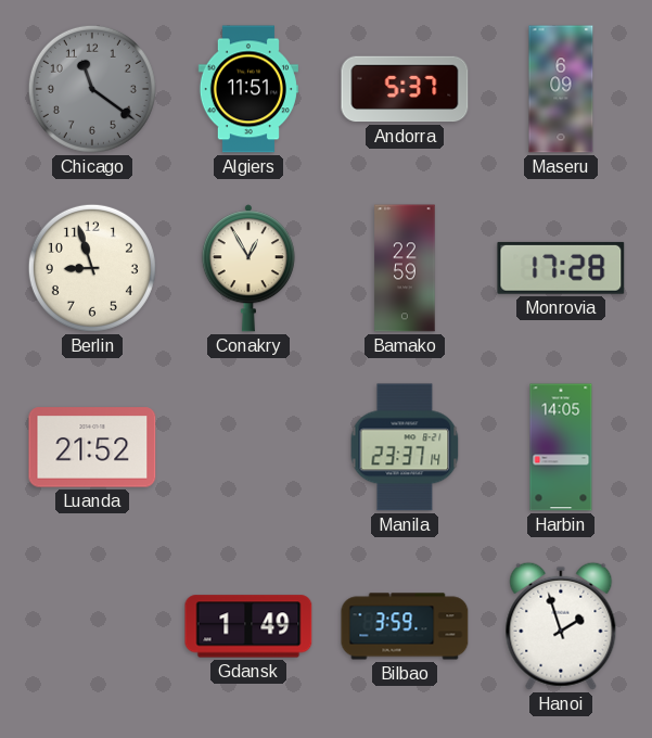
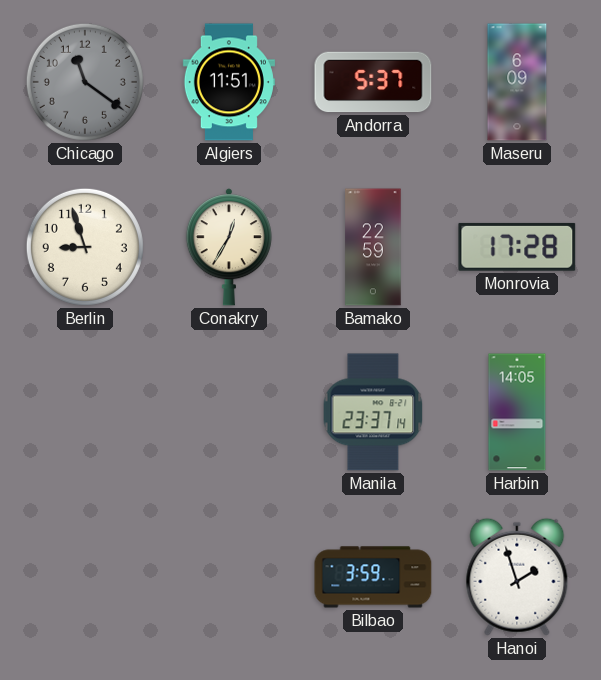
Conakry: 12:55 -> 12:35
Luanda: 21:52 -> none
Gdansk: 1:49 -> none
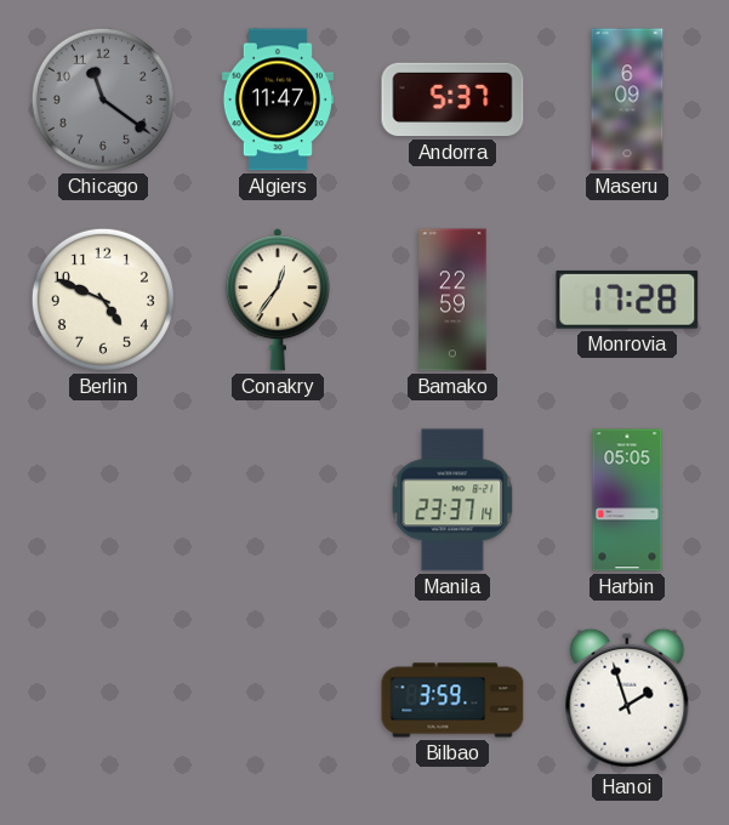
Algiers: 11:51 -> 11:47
Berlin: 8:57 -> 4:49
Conakry: 12:35 -> 12:36
Harbin: 14:05 -> 05:05
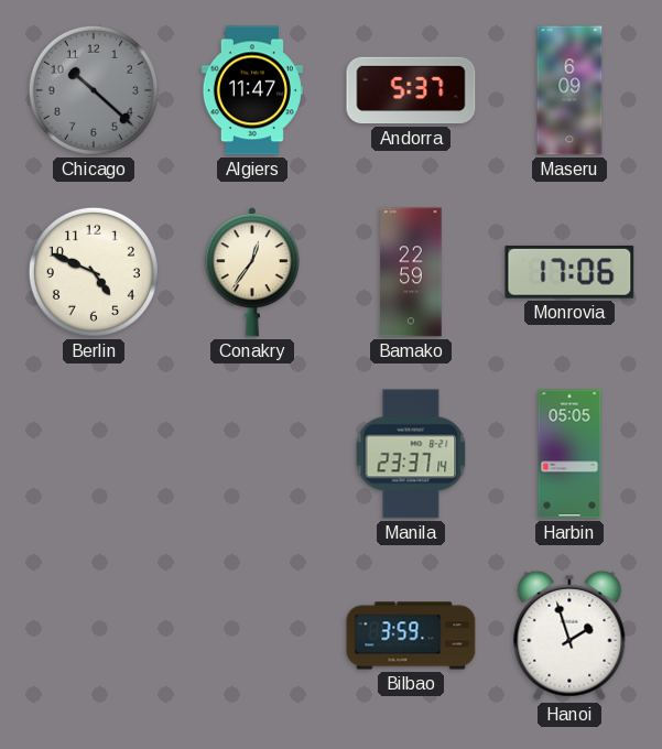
Chicago: 11:21 -> 10:22
Monrovia: 17:28 -> 17:06
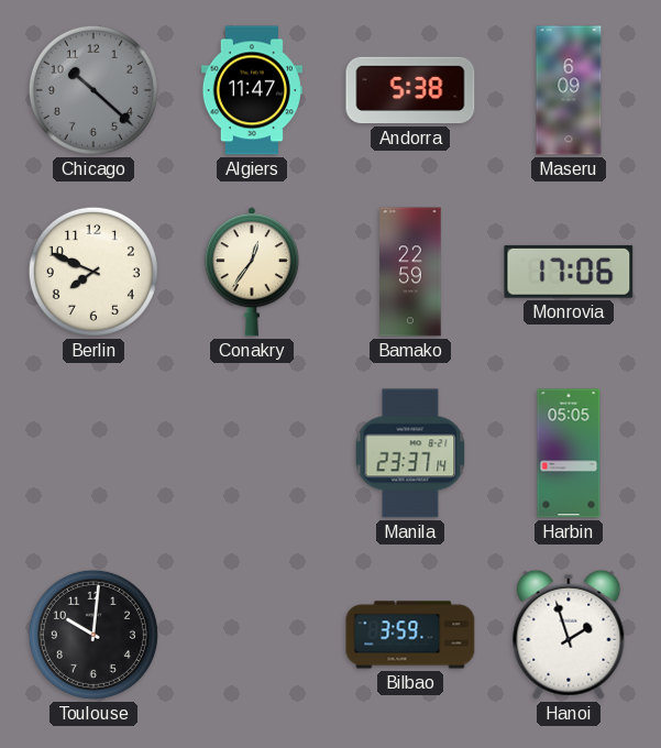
Andorra: 5:37 -> 5:38
Berlin: 4:49 -> 7:49
Toulouse: none -> 10:01
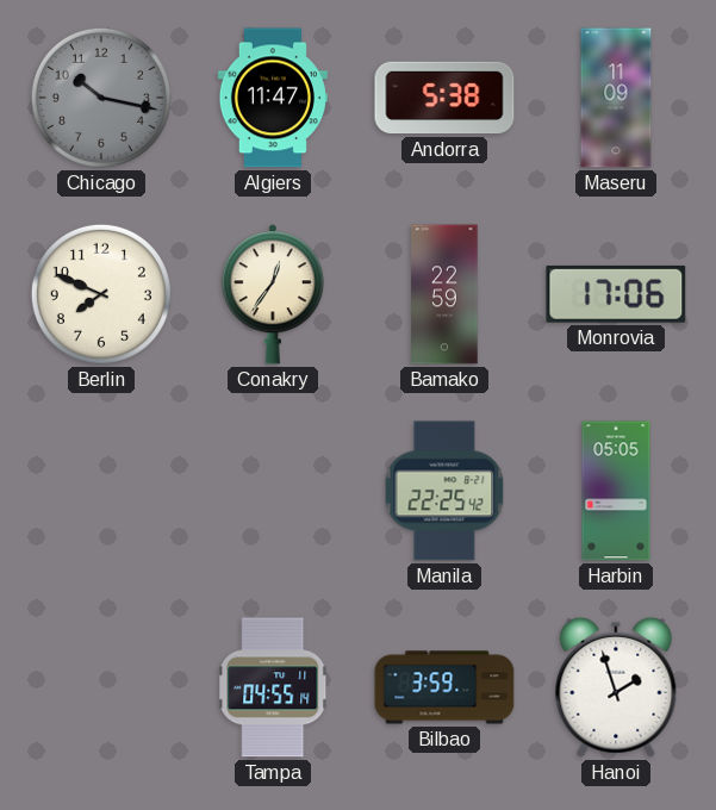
Chicago: 10:22 -> 10:17
Maseru: 6:09 -> 11:09
Manila: 23:37 -> 22:25
Toulouse: 10:01 -> none
Tampa: none -> 04:55
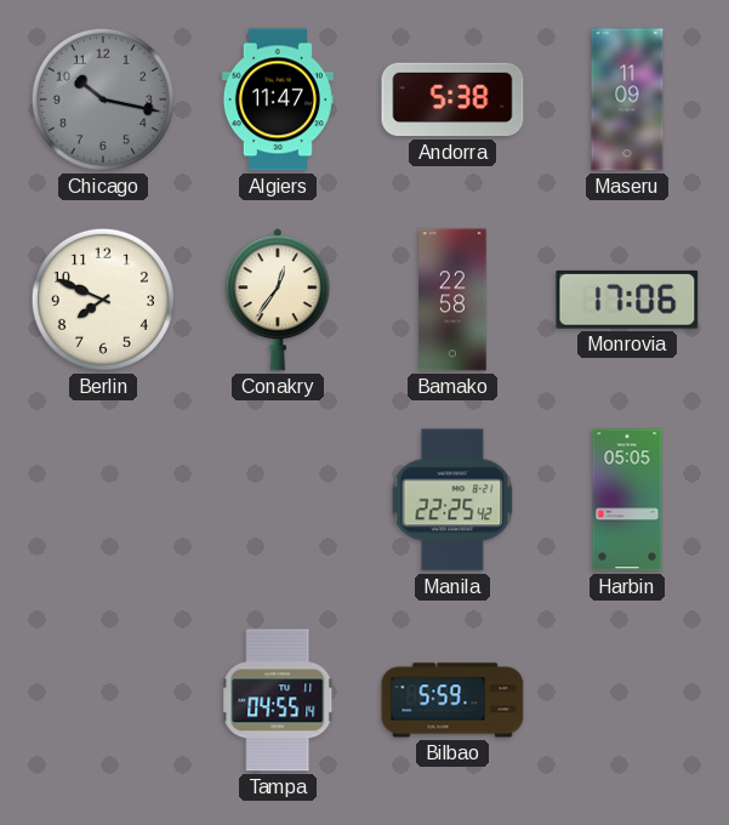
Bamako: 22:59 -> 22:58
Bilbao: 3:59 -> 5:59
Hanoi: 1:57 -> none
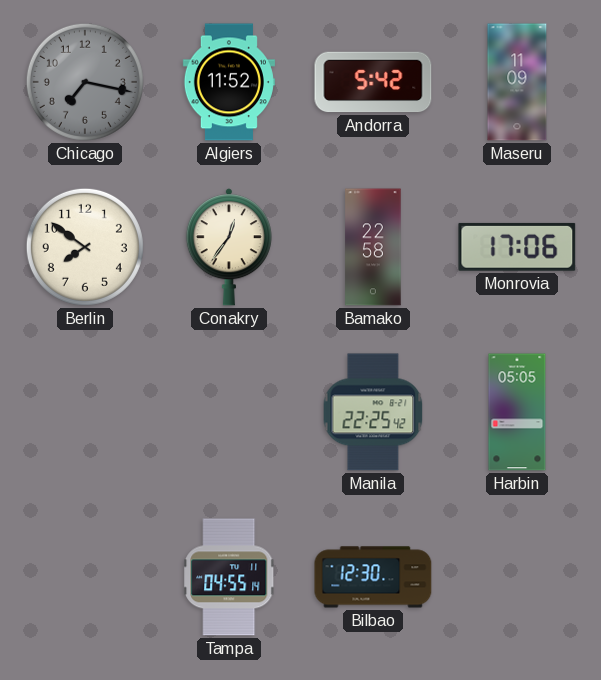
Chicago: 10:17 -> 7:17
Algiers: 11:47 -> 11:52
Andorra: 5:38 -> 5:42
Berlin: 7:49 -> 7:51
Bilbao: 5:59 -> 12:30
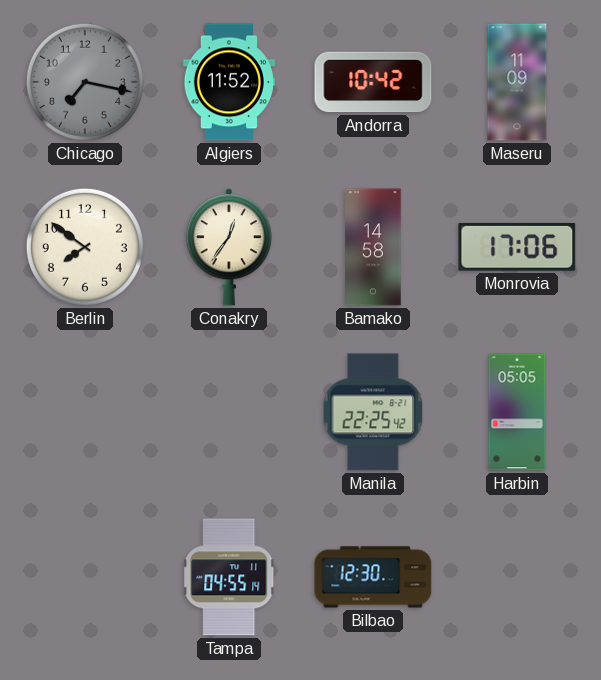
Andorra: 5:42 -> 10:42
Bamako: 22:58 -> 14:58
